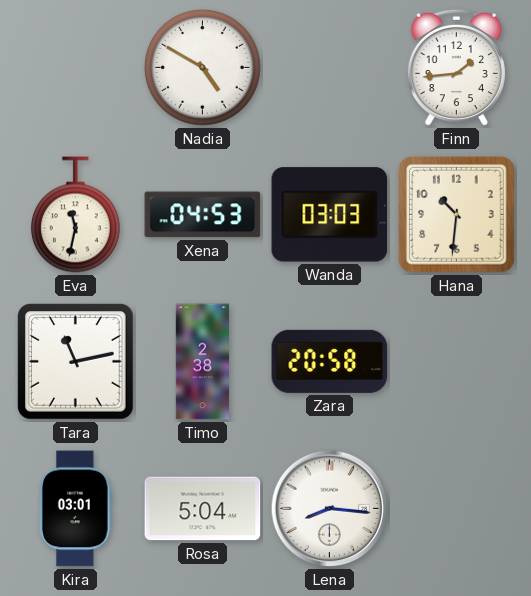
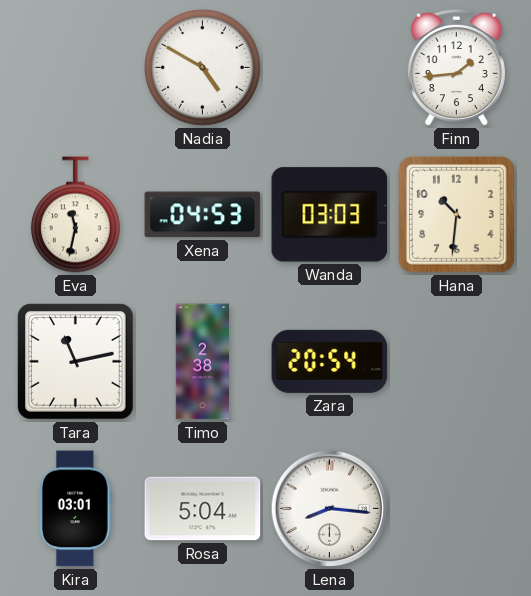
Zara: 20:58 -> 20:54
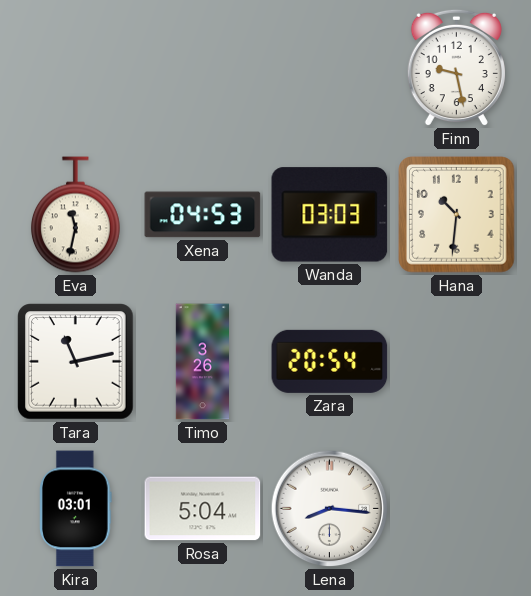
Nadia: 4:50 -> none
Finn: 1:44 -> 9:28
Timo: 2:38 -> 3:26
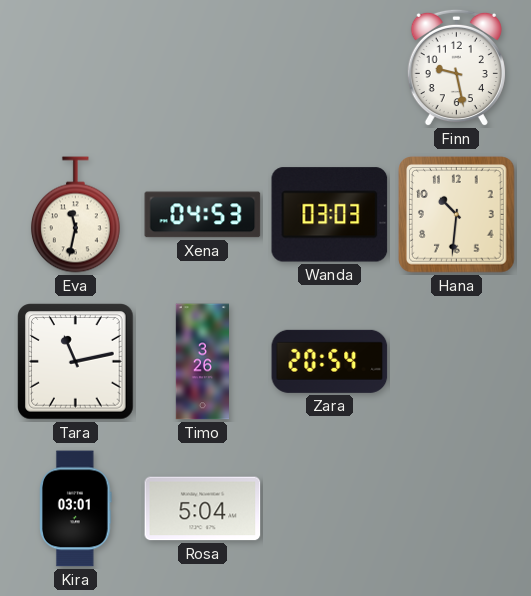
Lena: 8:16 -> none
